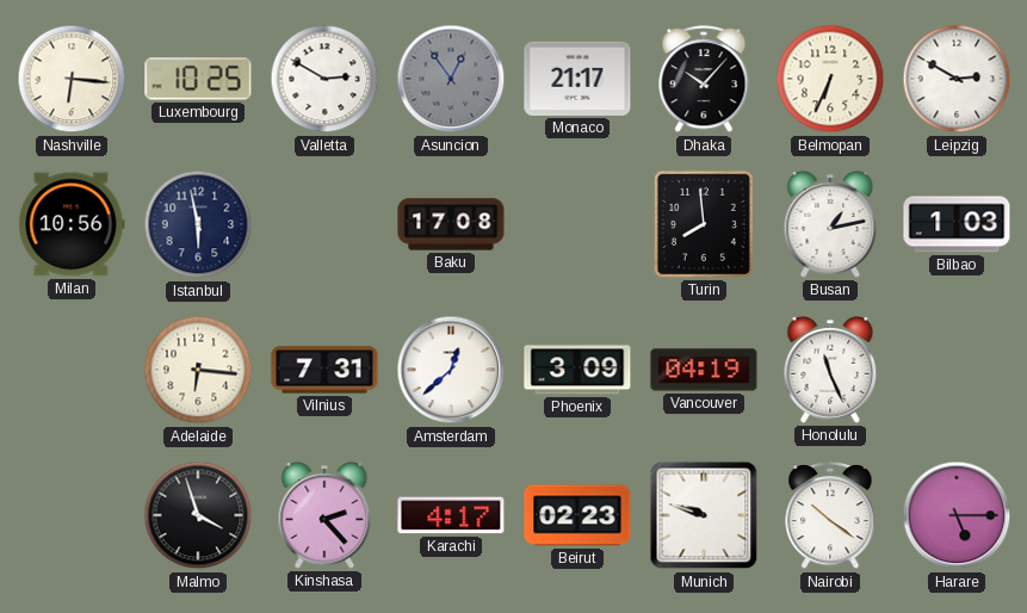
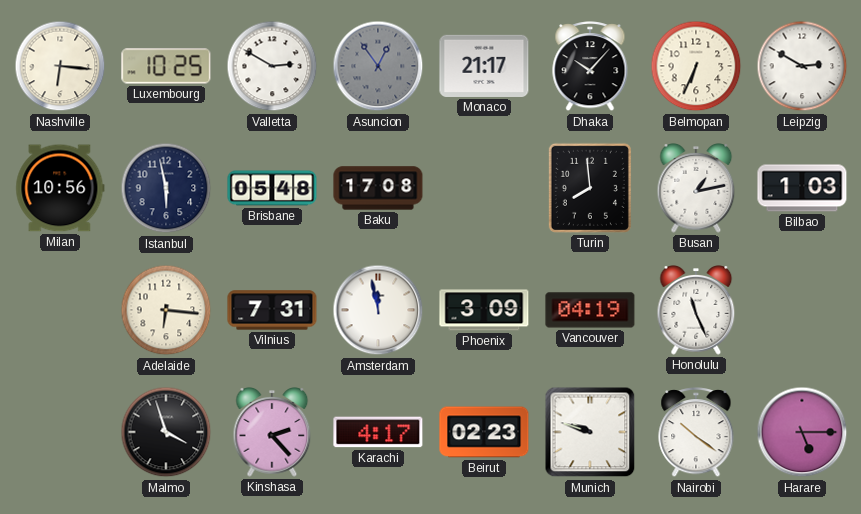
Brisbane: none -> 05:48
Amsterdam: 12:38 -> 11:58
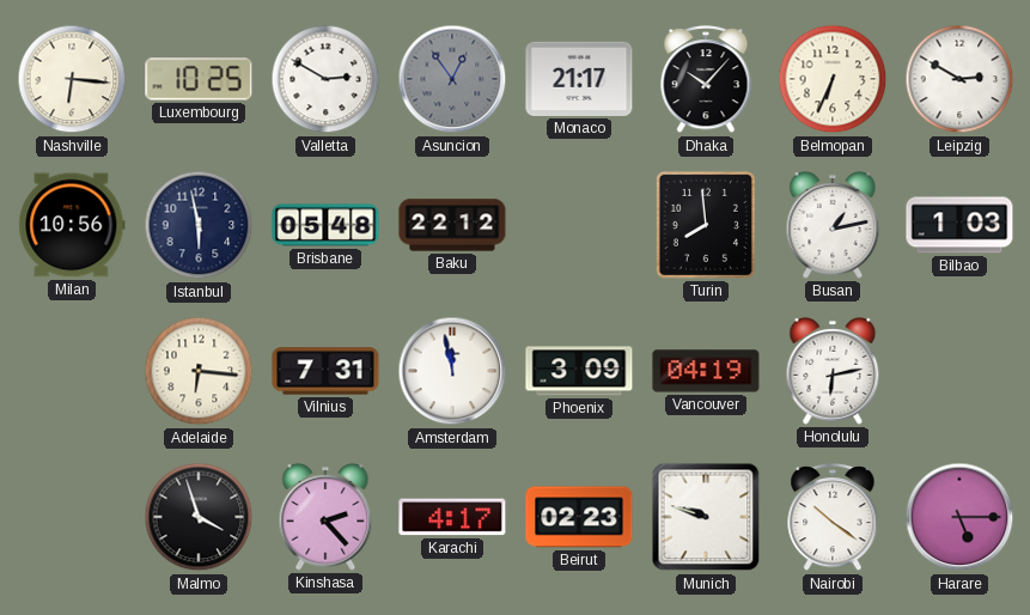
Baku: 17:08 -> 22:12
Honolulu: 11:26 -> 6:13
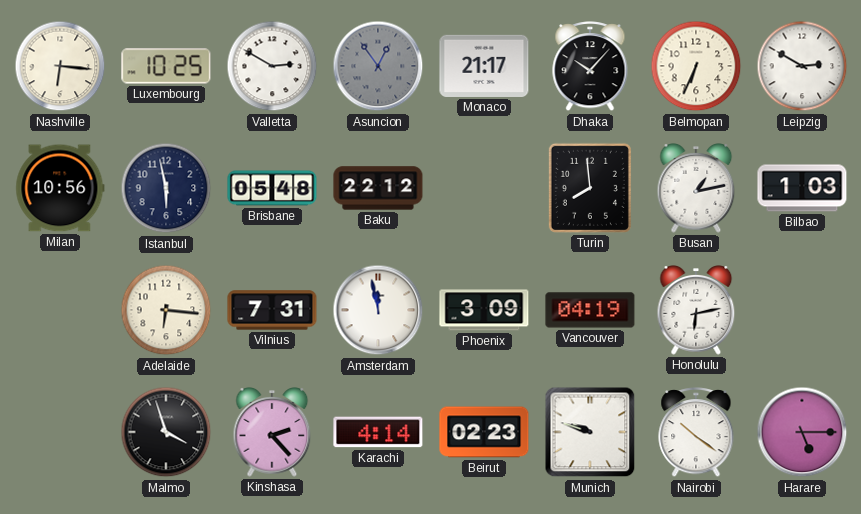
Karachi: 4:17 -> 4:14
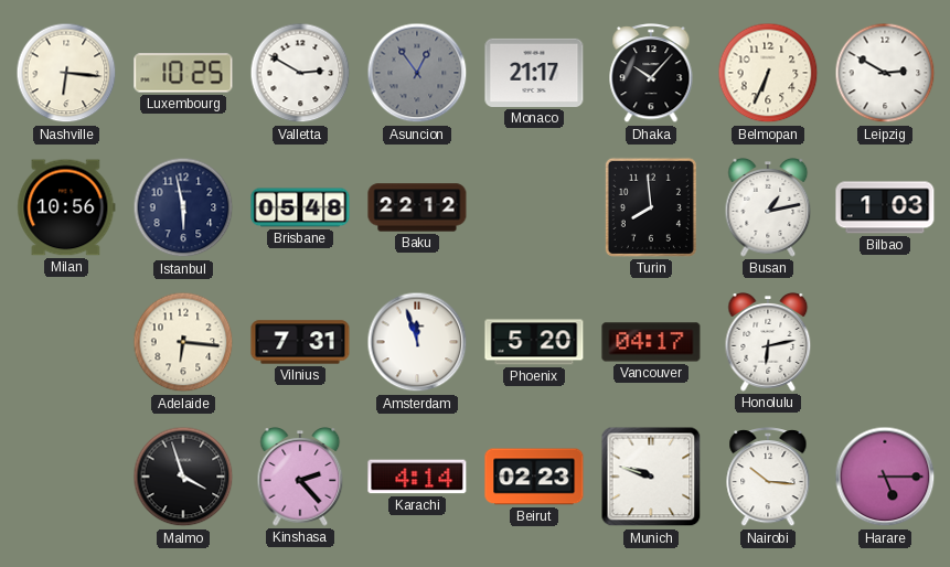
Amsterdam: 11:58 -> 11:57
Phoenix: 3:09 -> 5:20
Vancouver: 04:19 -> 04:17
Nairobi: 10:21 -> 10:16
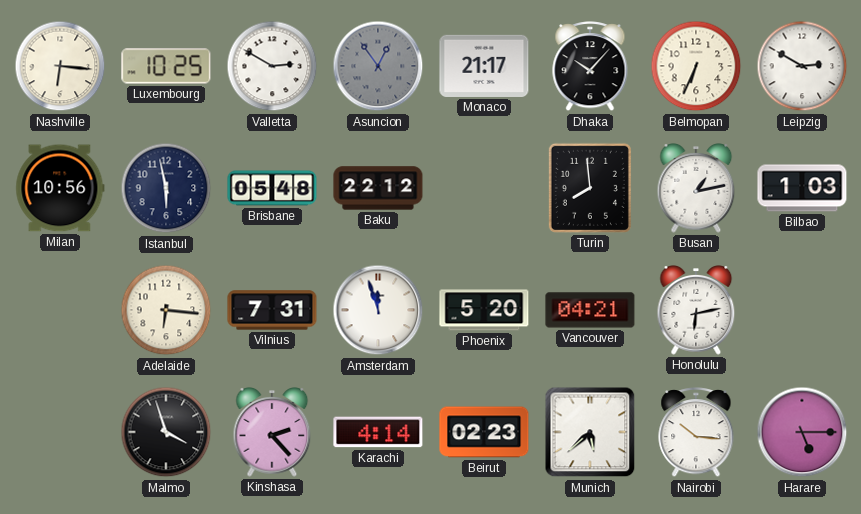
Vancouver: 04:17 -> 04:21
Munich: 9:48 -> 5:38
